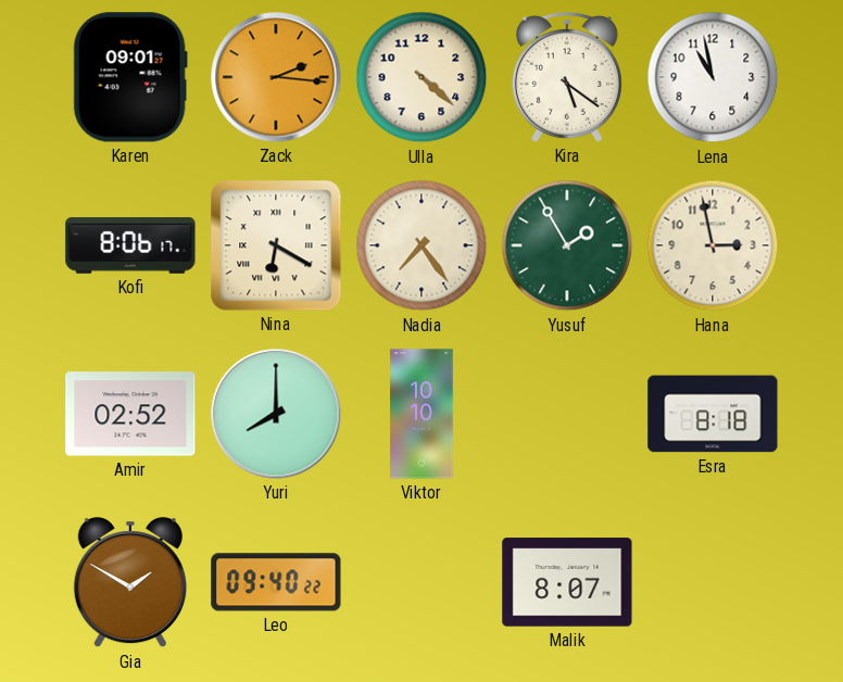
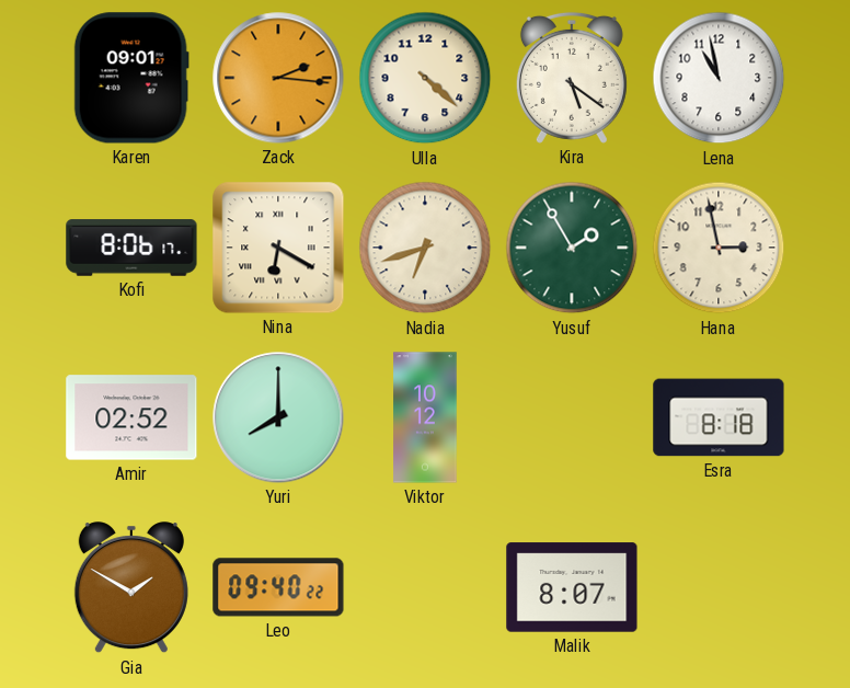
Nadia: 7:24 -> 6:42
Viktor: 10:10 -> 10:12
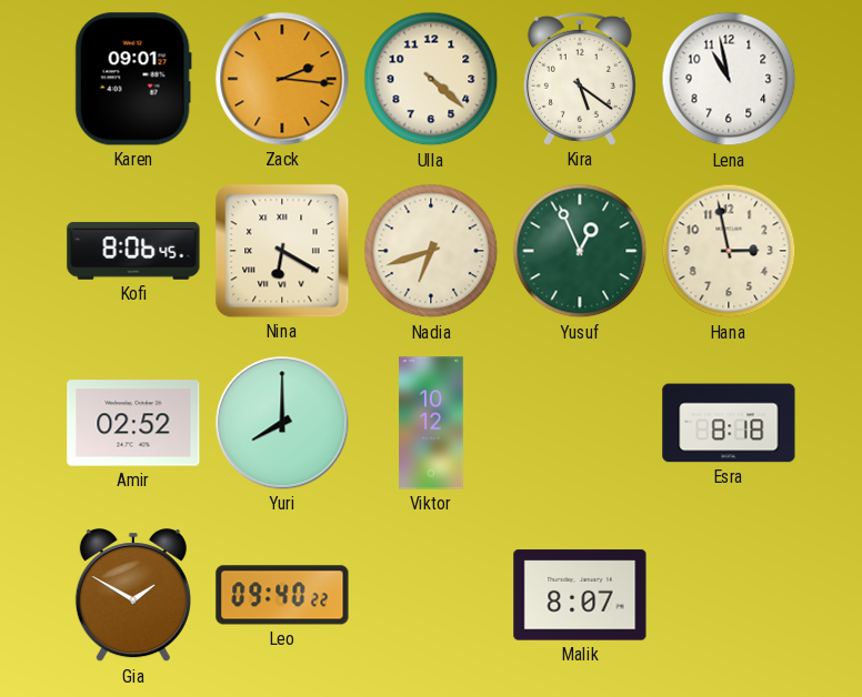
Kofi: 8:06:17 -> 8:06:45
Yusuf: 1:55 -> 12:56
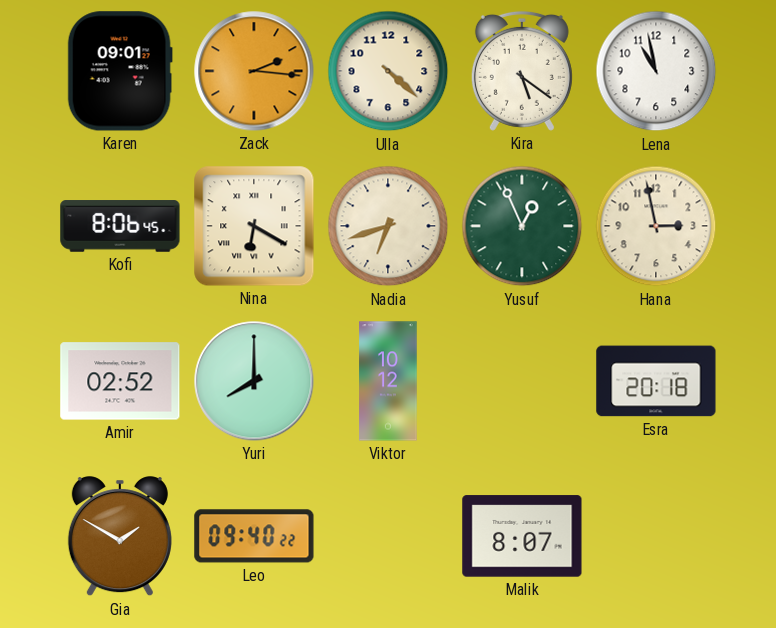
Esra: 8:18 -> 20:18
